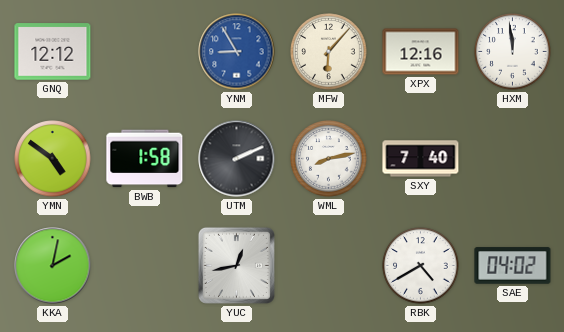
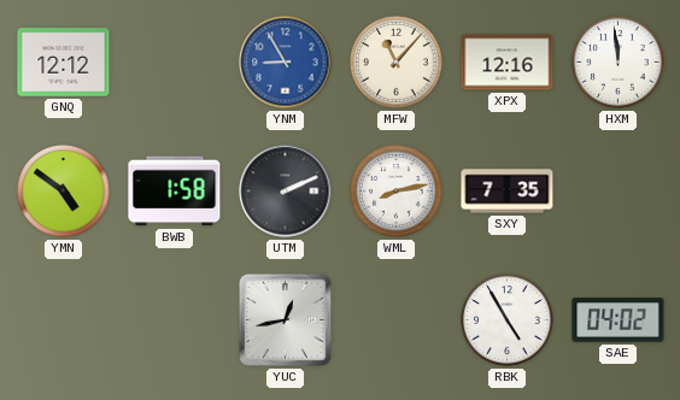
MFW: 6:07 -> 11:07
SXY: 7:40 -> 7:35
KKA: 2:02 -> none
RBK: 4:40 -> 4:55
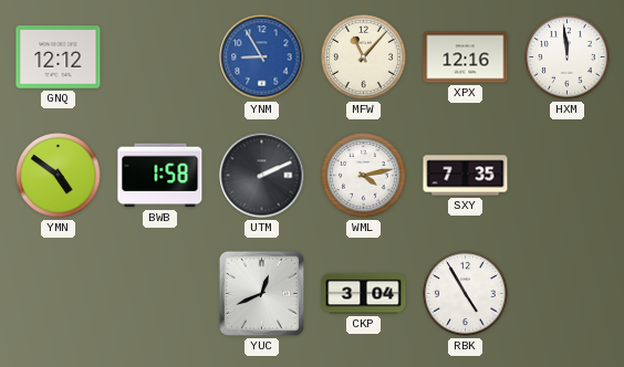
WML: 8:13 -> 4:13
YUC: 12:43 -> 12:41
CKP: none -> 3:04
SAE: 04:02 -> none
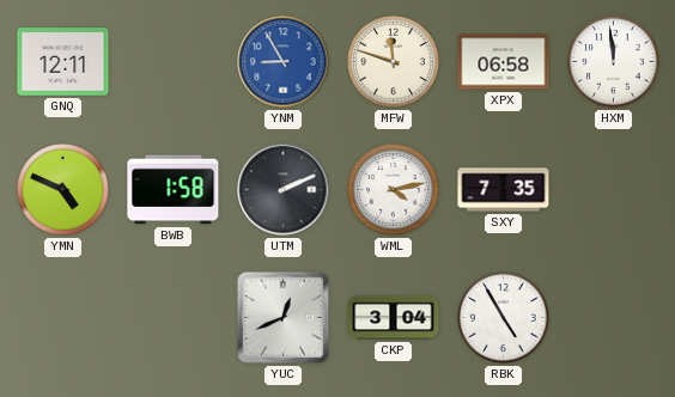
GNQ: 12:12 -> 12:11
MFW: 11:07 -> 11:48
XPX: 12:16 -> 06:58
YMN: 4:51 -> 4:49
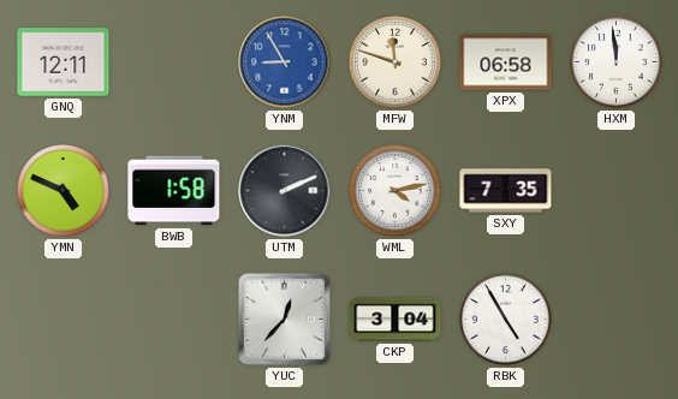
YUC: 12:41 -> 12:37
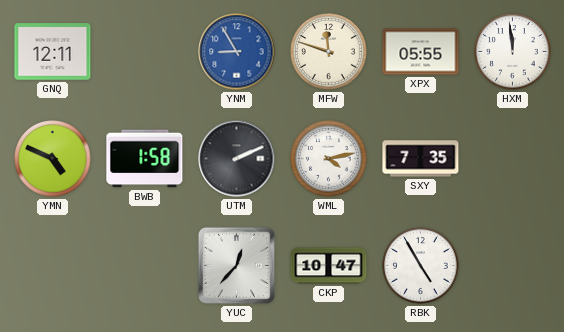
XPX: 06:58 -> 05:55
CKP: 3:04 -> 10:47
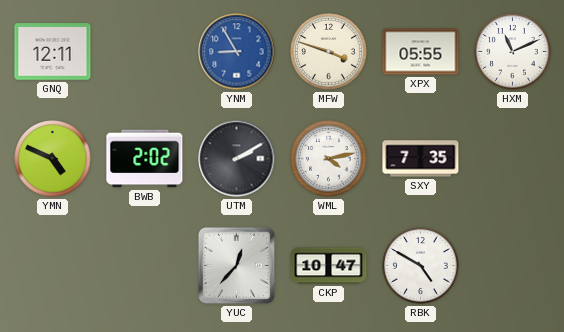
MFW: 11:48 -> 3:48
HXM: 11:59 -> 11:11
BWB: 1:58 -> 2:02
UTM: 2:11 -> 2:10
RBK: 4:55 -> 4:50
